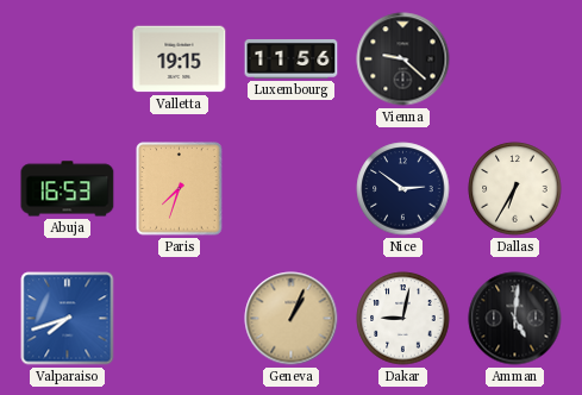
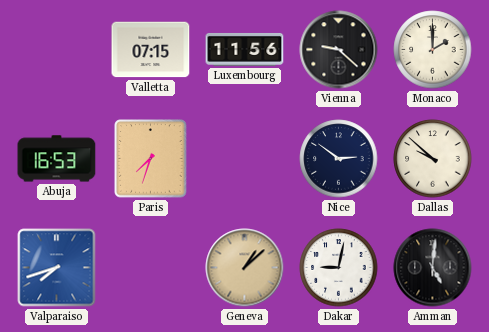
Valletta: 19:15 -> 07:15
Monaco: none -> 2:00
Dallas: 6:35 -> 9:52
Geneva: 1:04 -> 1:08
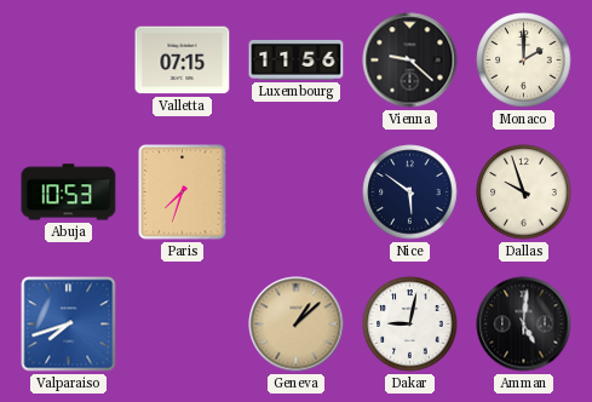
Abuja: 16:53 -> 10:53
Nice: 2:51 -> 5:51
Dallas: 9:52 -> 9:57
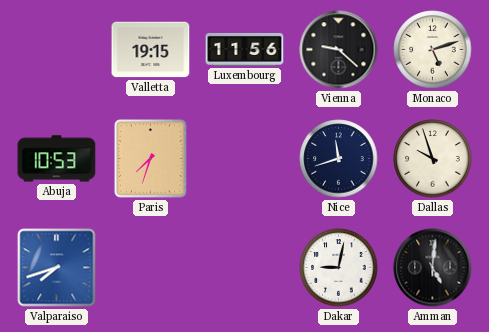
Valletta: 07:15 -> 19:15
Monaco: 2:00 -> 5:12
Nice: 5:51 -> 11:42
Geneva: 1:08 -> none
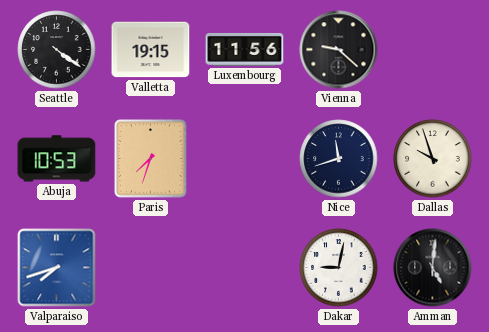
Seattle: none -> 4:21
Monaco: 5:12 -> none
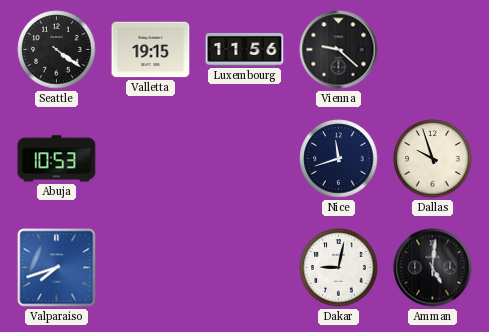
Paris: 7:33 -> none
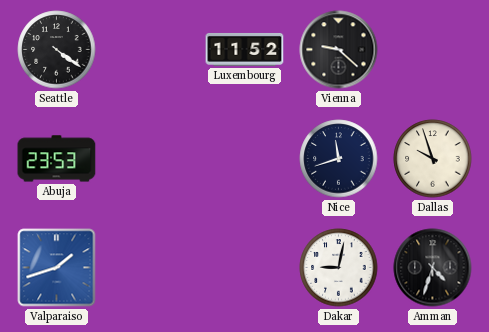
Valletta: 19:15 -> none
Luxembourg: 11:56 -> 11:52
Abuja: 10:53 -> 23:53
Valparaiso: 7:42 -> 1:42
Amman: 5:01 -> 4:33
